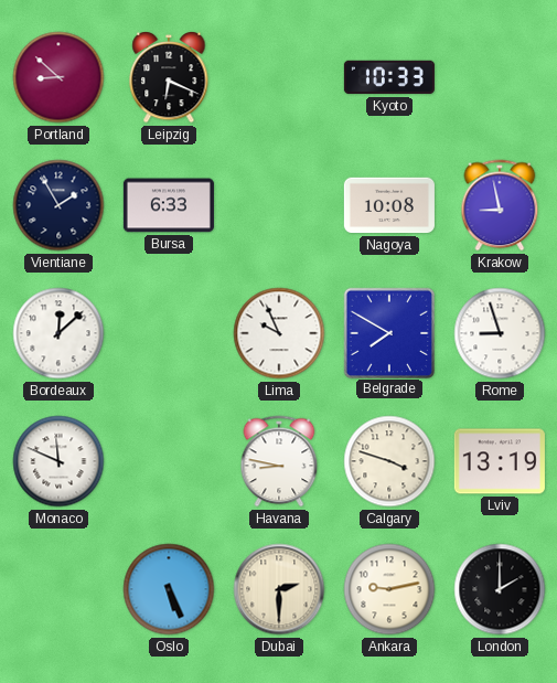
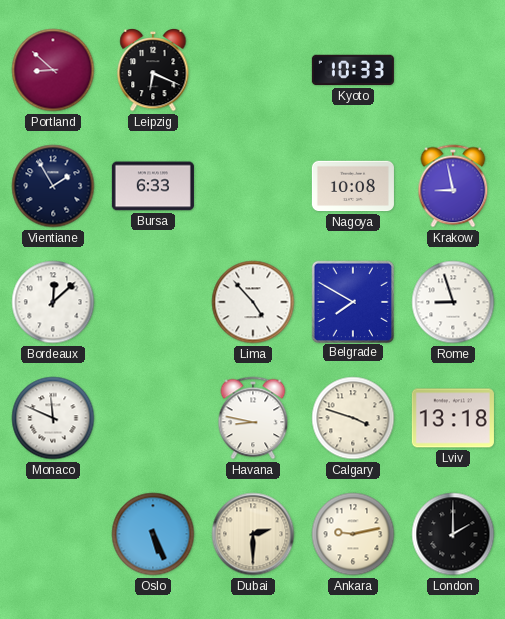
Lima: 9:56 -> 4:53
Lviv: 13:19 -> 13:18
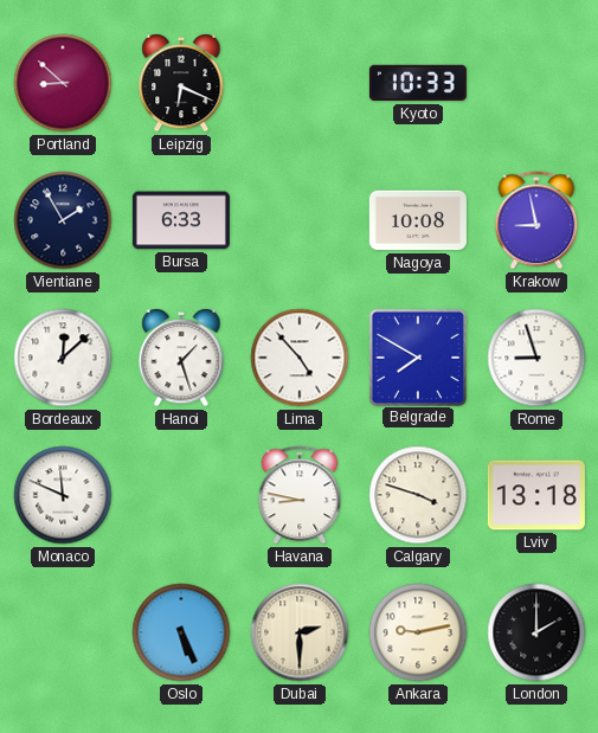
Hanoi: none -> 1:27
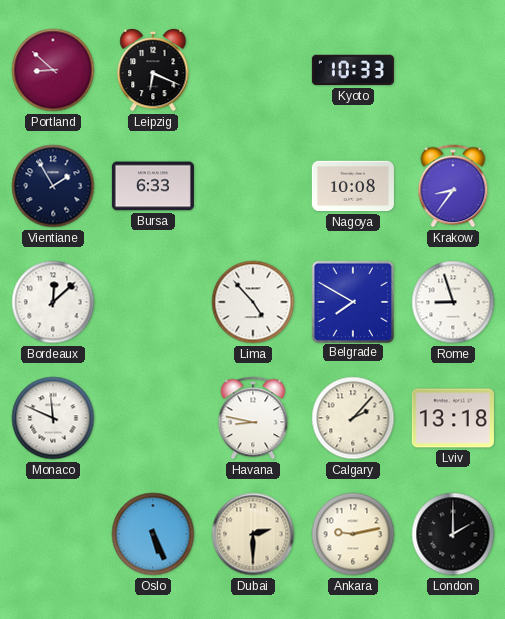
Krakow: 8:58 -> 8:36
Hanoi: 1:27 -> none
Calgary: 3:48 -> 2:07
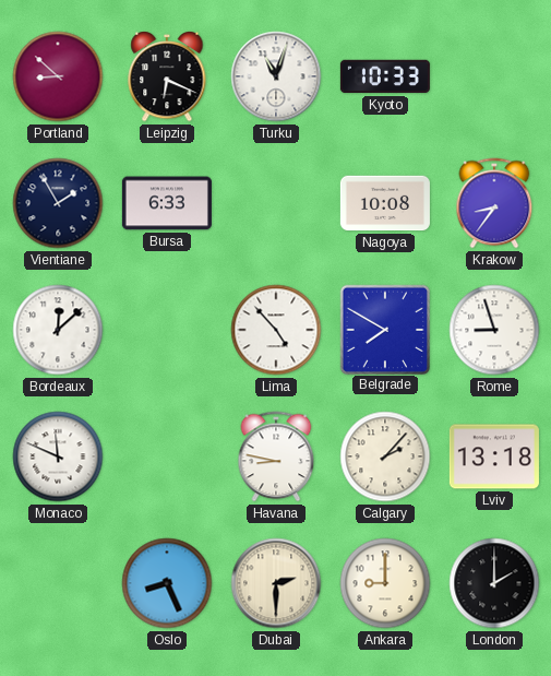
Turku: none -> 11:03
Oslo: 5:26 -> 8:26
Ankara: 9:13 -> 9:00
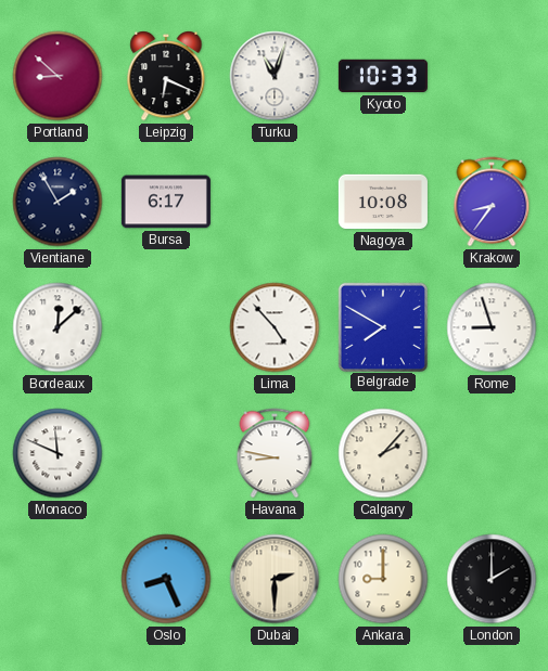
Bursa: 6:33 -> 6:17
Lviv: 13:18 -> none
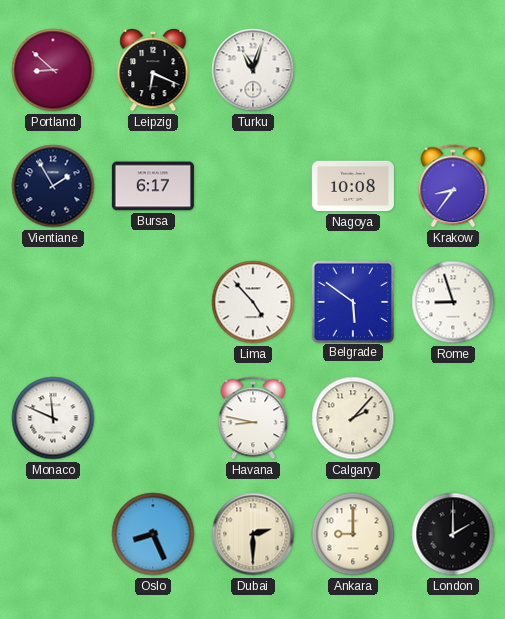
Kyoto: 10:33 -> none
Bordeaux: 12:08 -> none
Belgrade: 7:50 -> 5:51
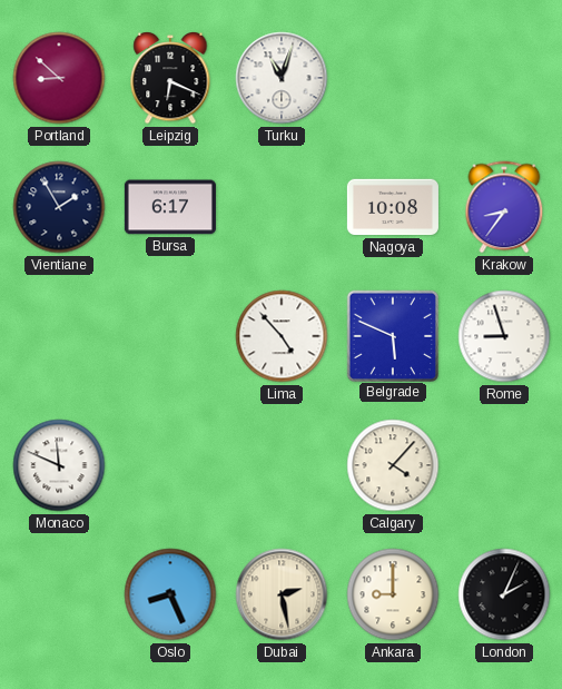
Belgrade: 5:51 -> 5:49
Havana: 8:47 -> none
Calgary: 2:07 -> 4:07
Dubai: 2:30 -> 2:28
London: 2:00 -> 2:04
